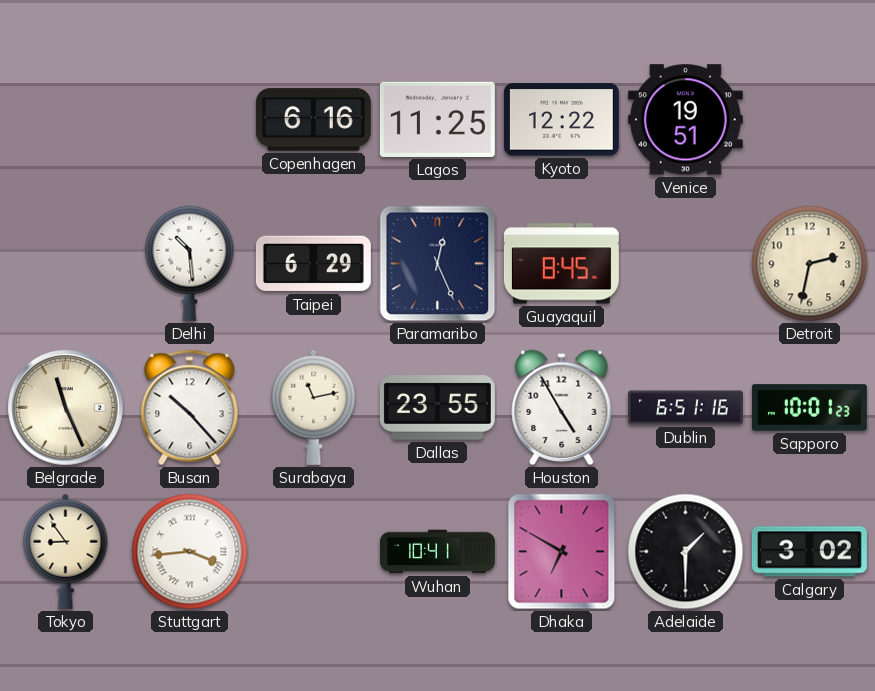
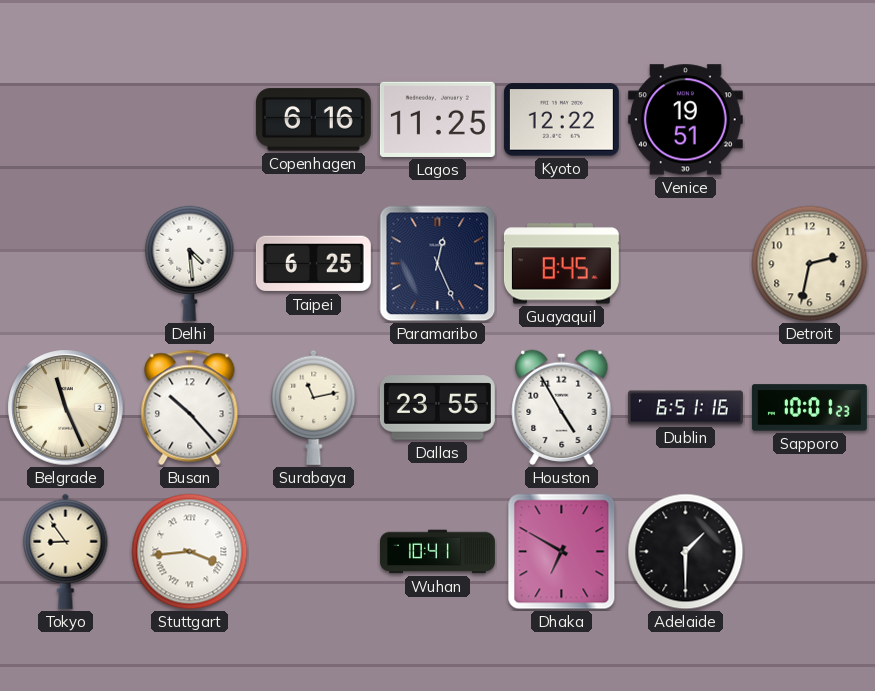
Delhi: 10:29 -> 4:29
Taipei: 6:29 -> 6:25
Calgary: 3:02 -> none
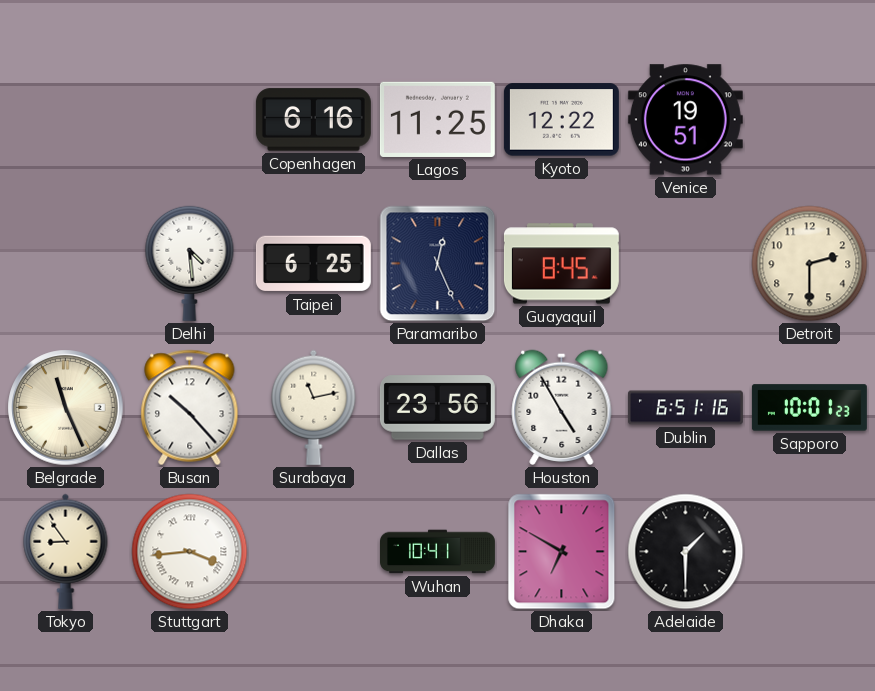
Detroit: 2:32 -> 2:30
Dallas: 23:55 -> 23:56
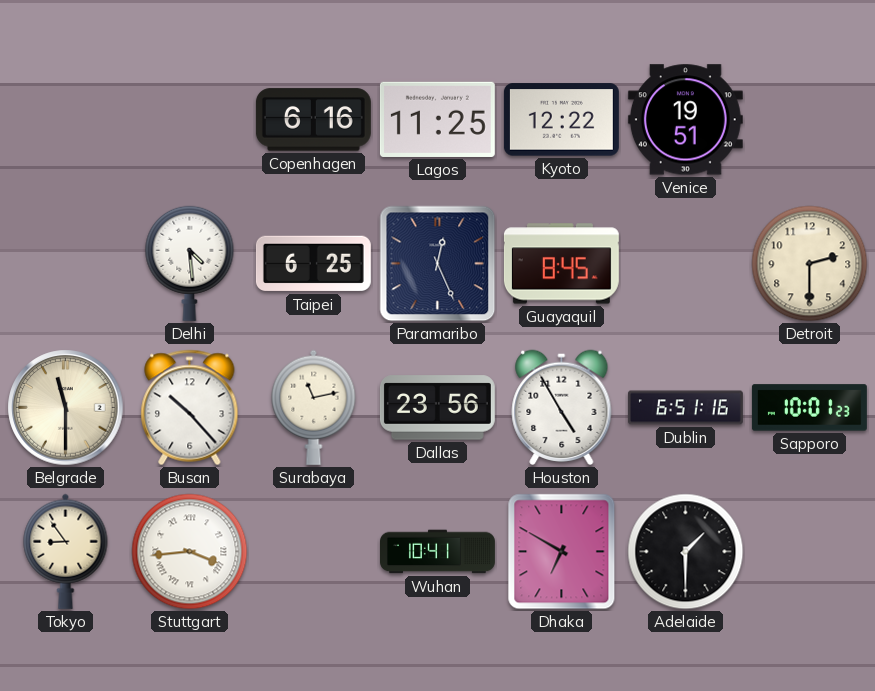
Belgrade: 11:26 -> 11:30
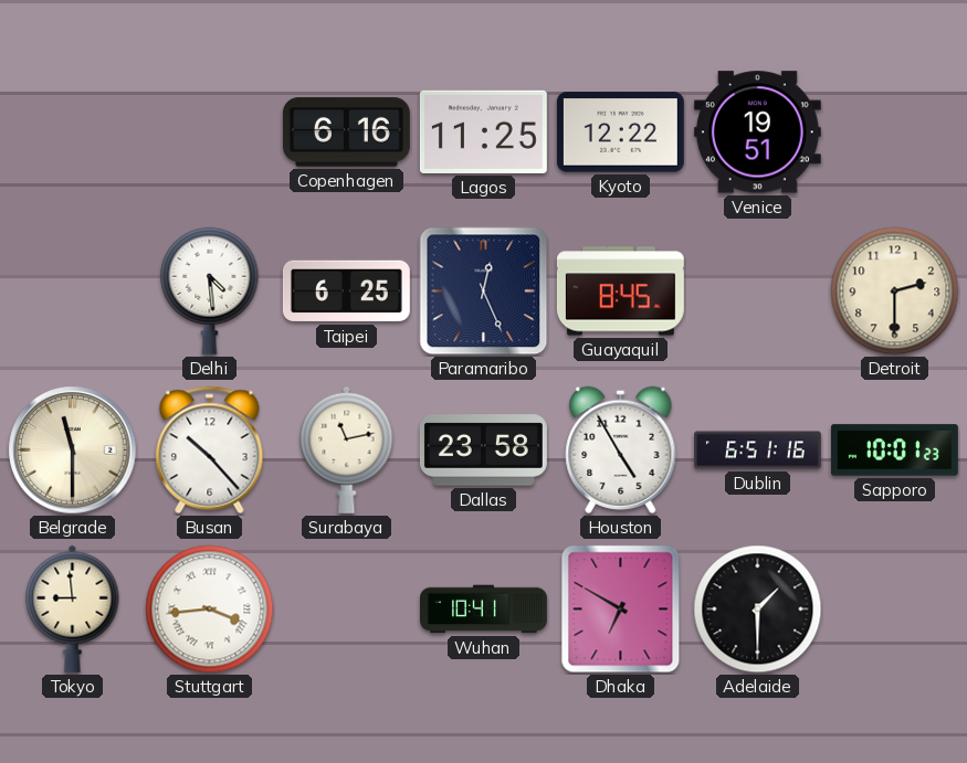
Dallas: 23:56 -> 23:58
Tokyo: 8:54 -> 8:59
